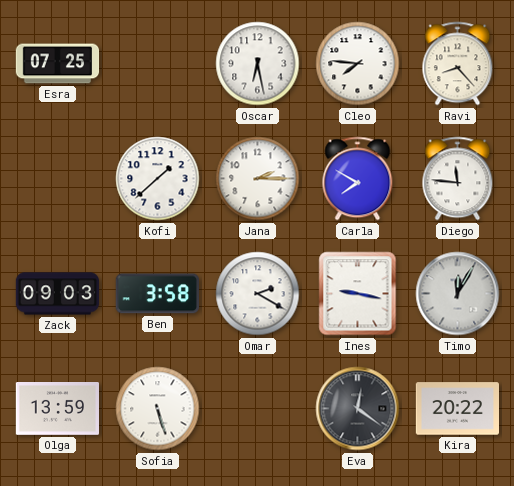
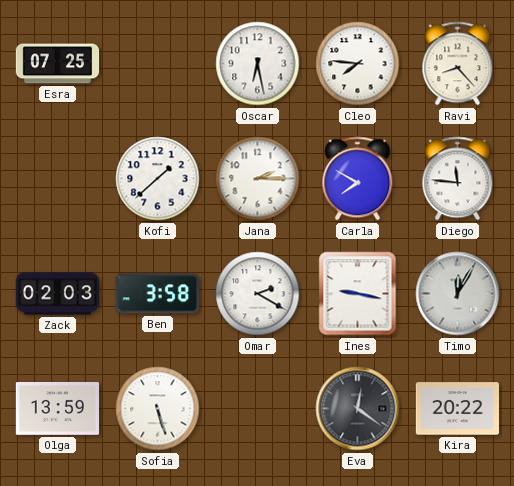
Zack: 09:03 -> 02:03
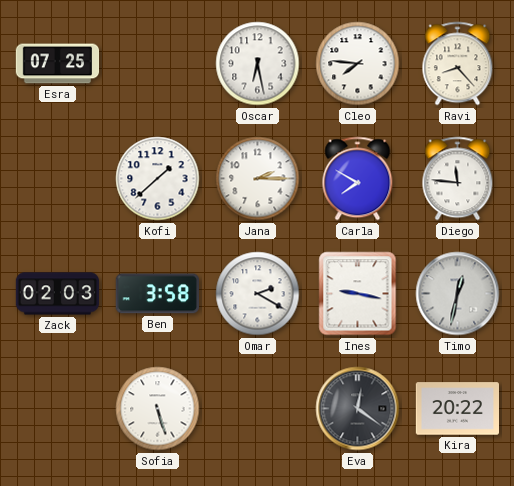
Timo: 12:05 -> 12:32
Olga: 13:59 -> none
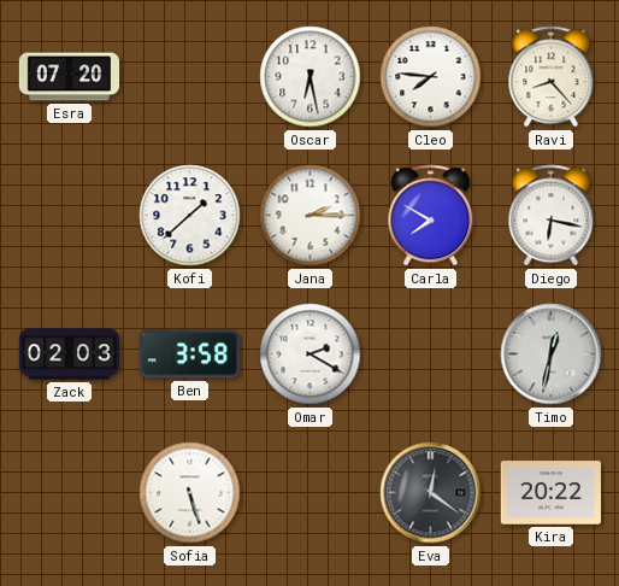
Esra: 07:25 -> 07:20
Diego: 11:46 -> 6:17
Ines: 9:17 -> none
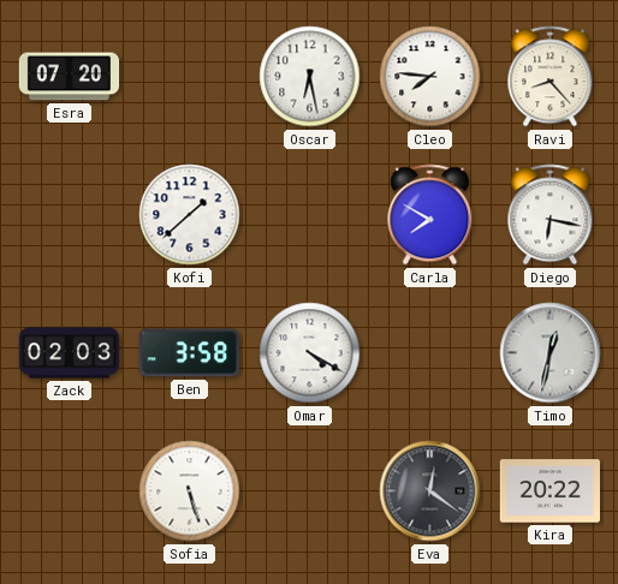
Jana: 2:15 -> none
Omar: 2:20 -> 4:20
